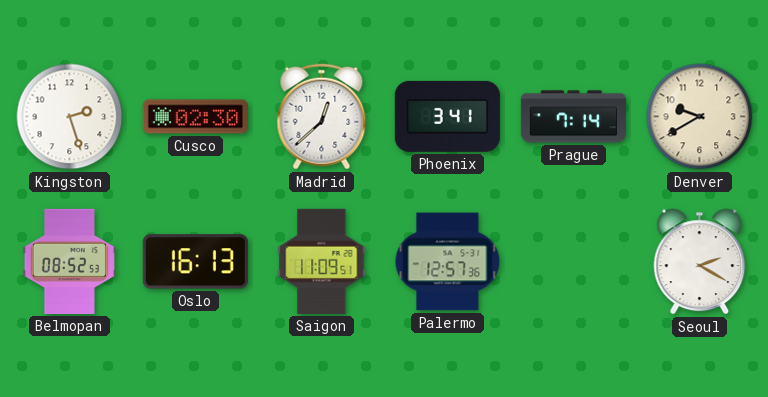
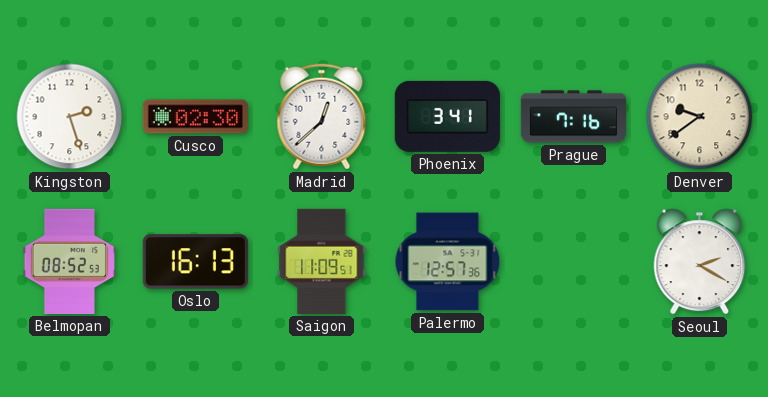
Prague: 7:14 -> 7:16
Denver: 9:40 -> 9:39
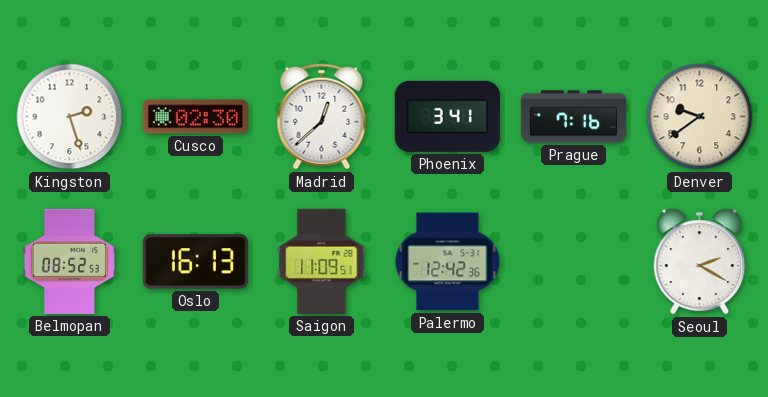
Palermo: 12:57 -> 12:42
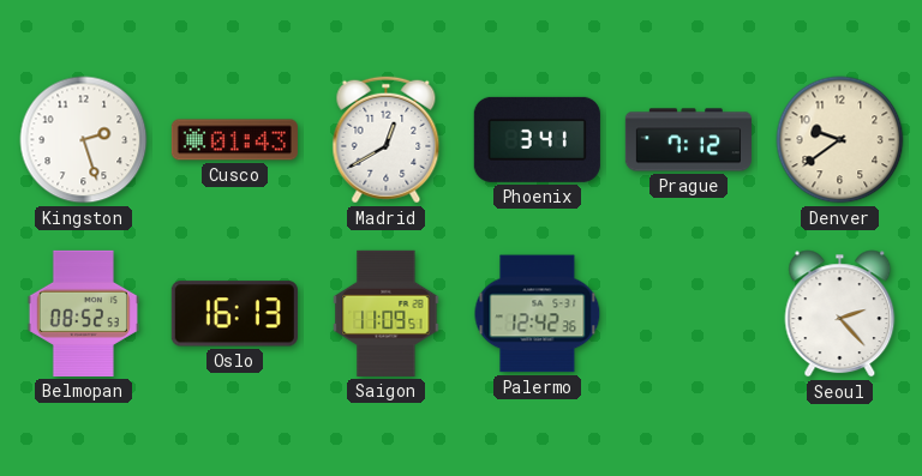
Cusco: 02:30 -> 01:43
Madrid: 12:38 -> 12:40
Prague: 7:16 -> 7:12
Seoul: 2:20 -> 2:23
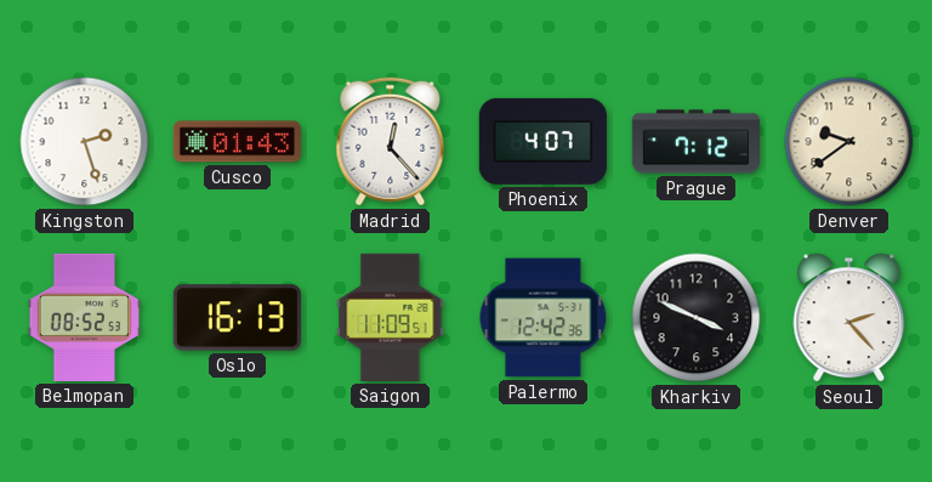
Madrid: 12:40 -> 12:23
Phoenix: 3:41 -> 4:07
Kharkiv: none -> 3:49
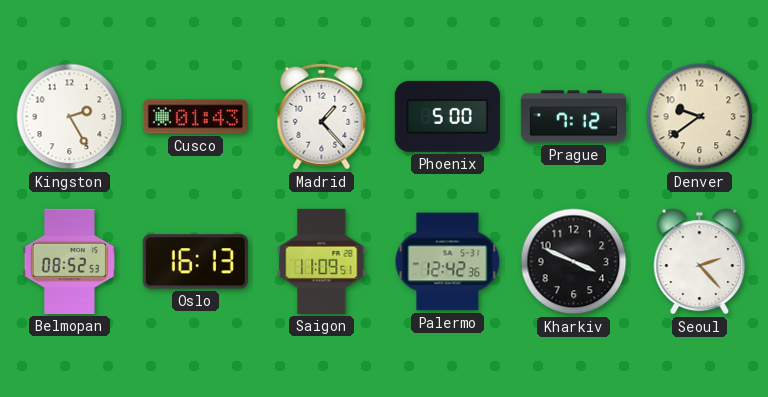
Kingston: 2:27 -> 2:25
Madrid: 12:23 -> 1:23
Phoenix: 4:07 -> 5:00
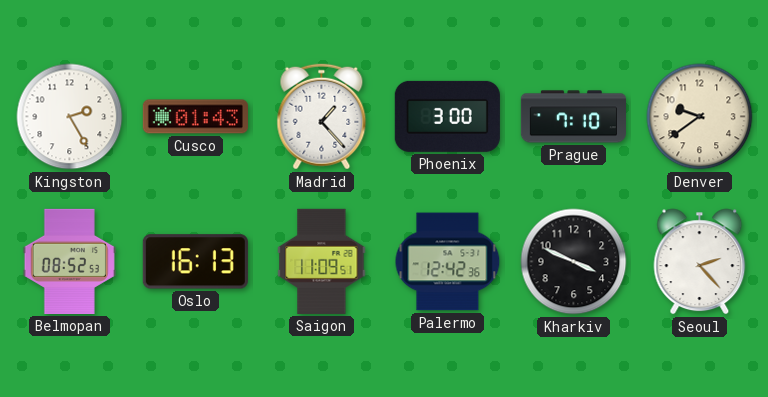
Phoenix: 5:00 -> 3:00
Prague: 7:12 -> 7:10
